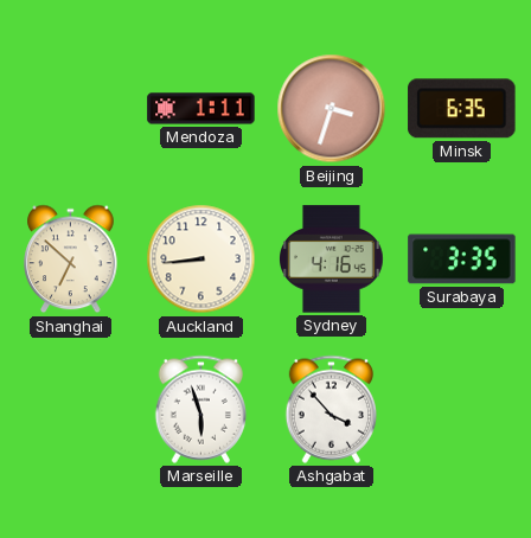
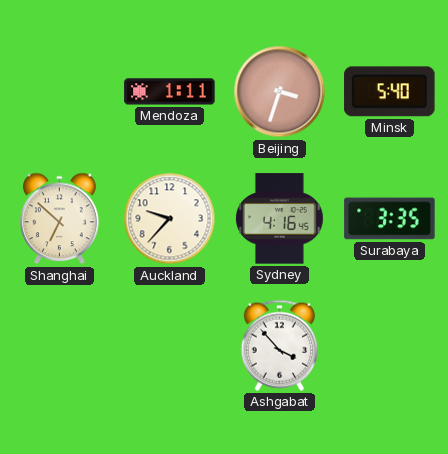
Minsk: 6:35 -> 5:40
Auckland: 8:44 -> 9:37
Marseille: 5:57 -> none
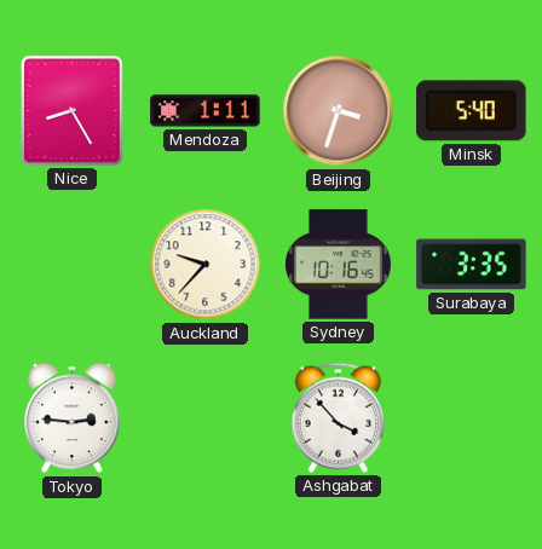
Nice: none -> 8:25
Shanghai: 6:52 -> none
Sydney: 4:16 -> 10:16
Tokyo: none -> 2:46
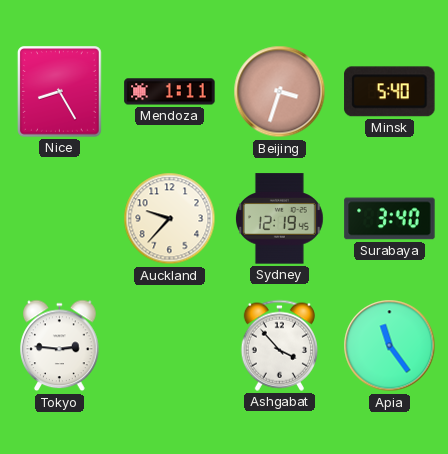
Sydney: 10:16 -> 12:19
Surabaya: 3:35 -> 3:40
Apia: none -> 11:24
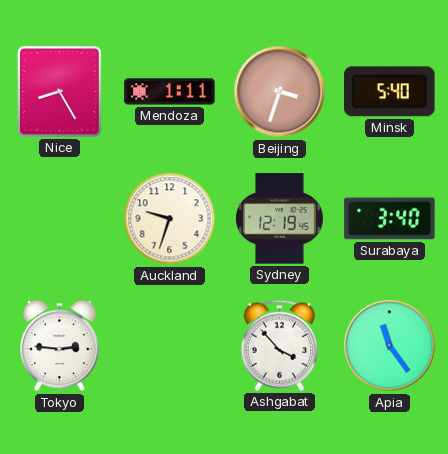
Auckland: 9:37 -> 9:33
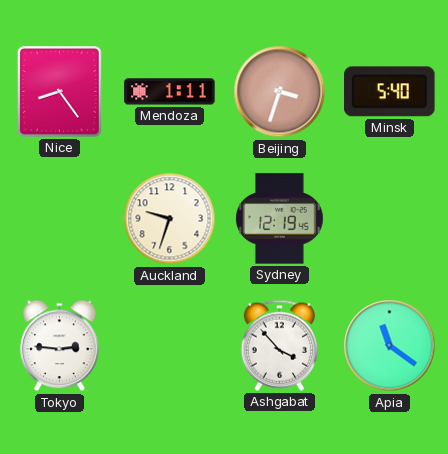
Nice: 8:25 -> 8:24
Surabaya: 3:40 -> none
Apia: 11:24 -> 11:21
